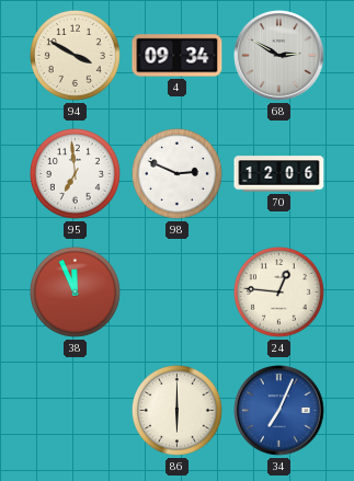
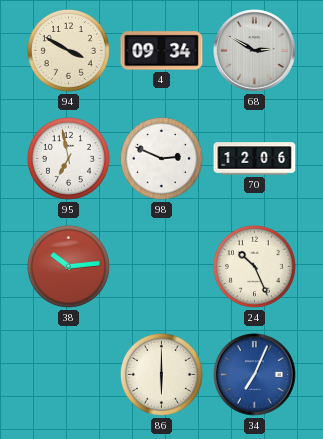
95: 6:59 -> 6:58
38: 11:56 -> 10:14
24: 12:46 -> 10:26
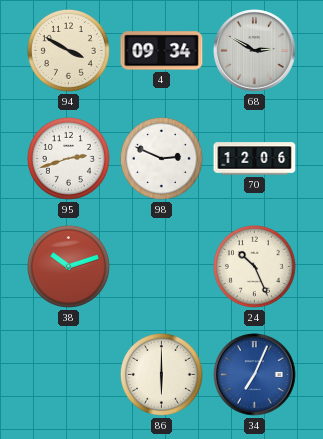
95: 6:58 -> 2:42
38: 10:14 -> 10:12
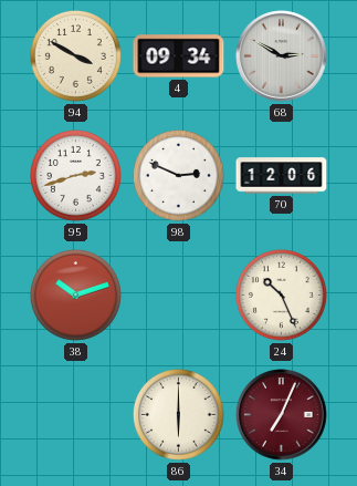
34 dial: blue -> burgundy
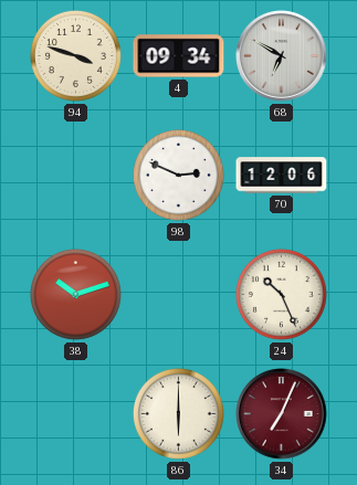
94: 3:50 -> 3:48
68: 2:50 -> 6:50
95: 2:42 -> none
